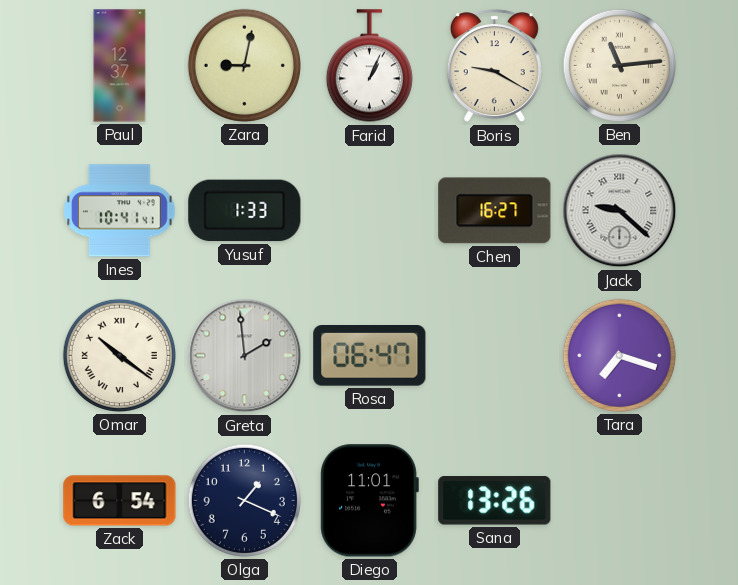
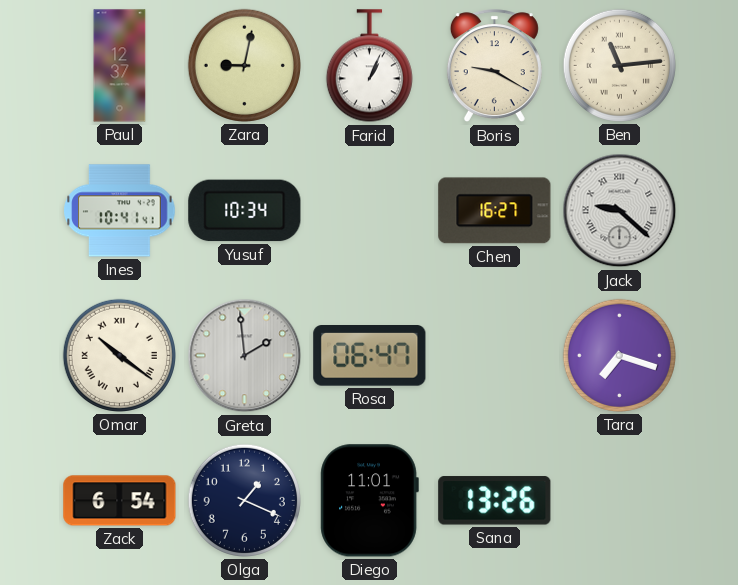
Yusuf: 1:33 -> 10:34
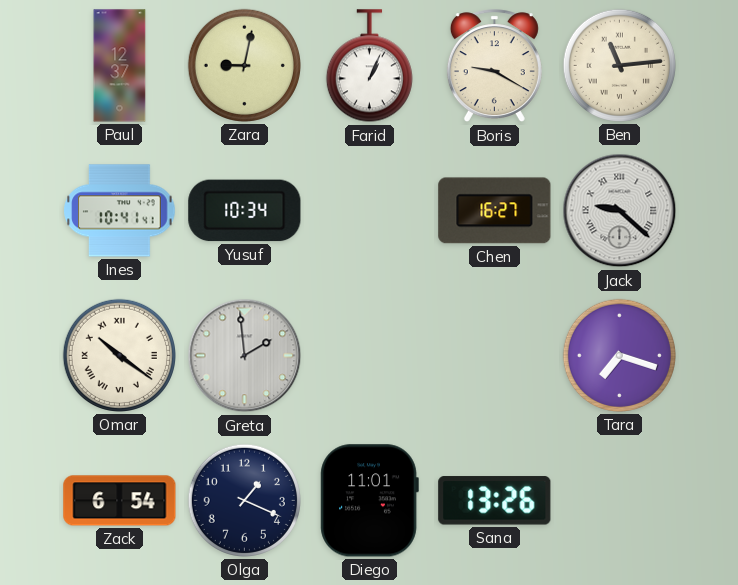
Rosa: 06:47 -> none
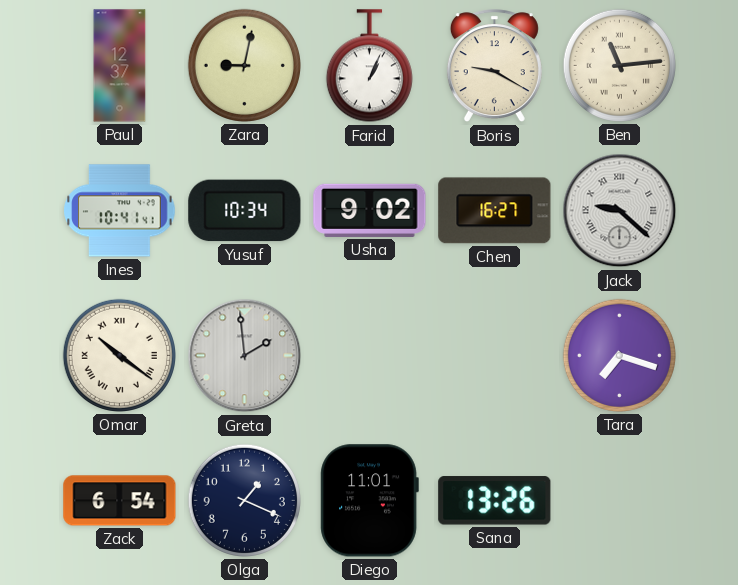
Usha: none -> 9:02
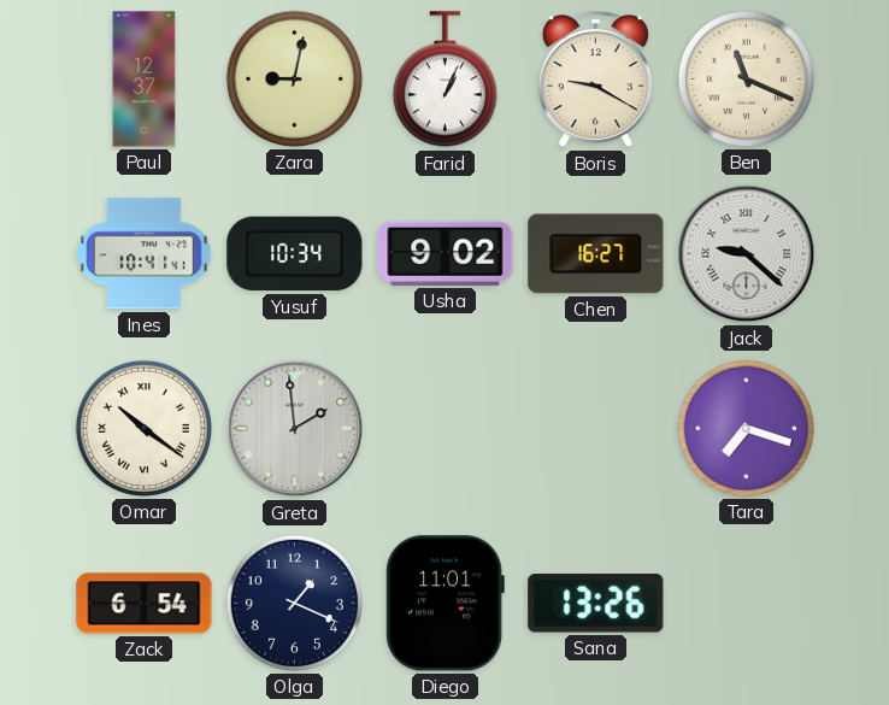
Ben: 11:14 -> 11:19
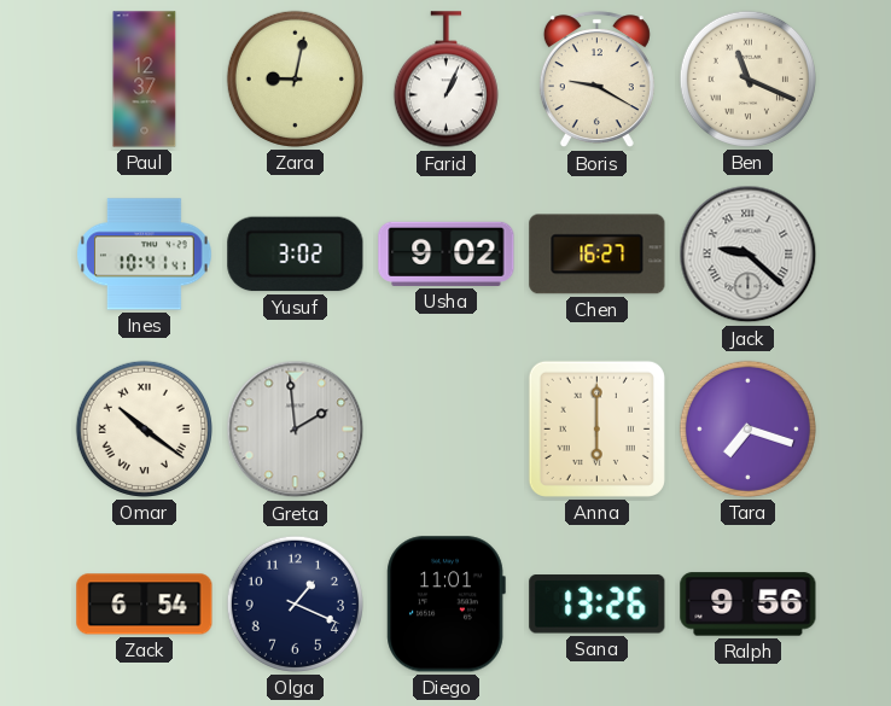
Yusuf: 10:34 -> 3:02
Anna: none -> 6:00
Ralph: none -> 9:56
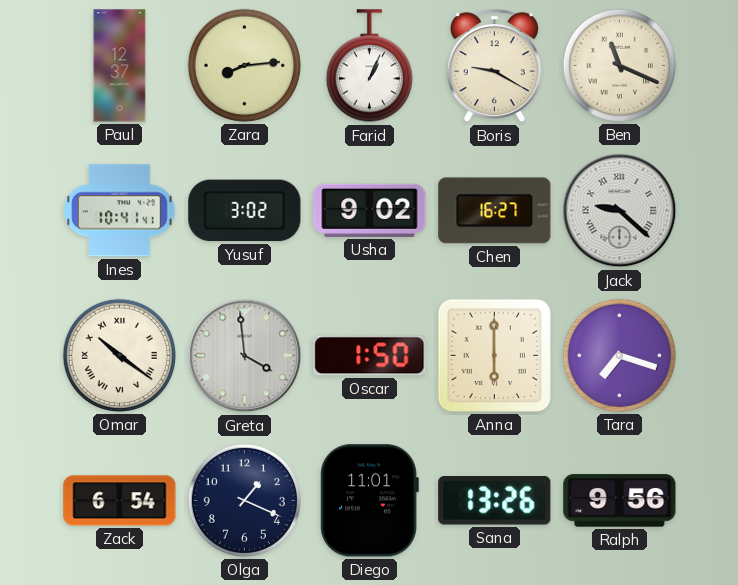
Zara: 9:02 -> 8:14
Greta: 1:59 -> 3:59
Oscar: none -> 1:50
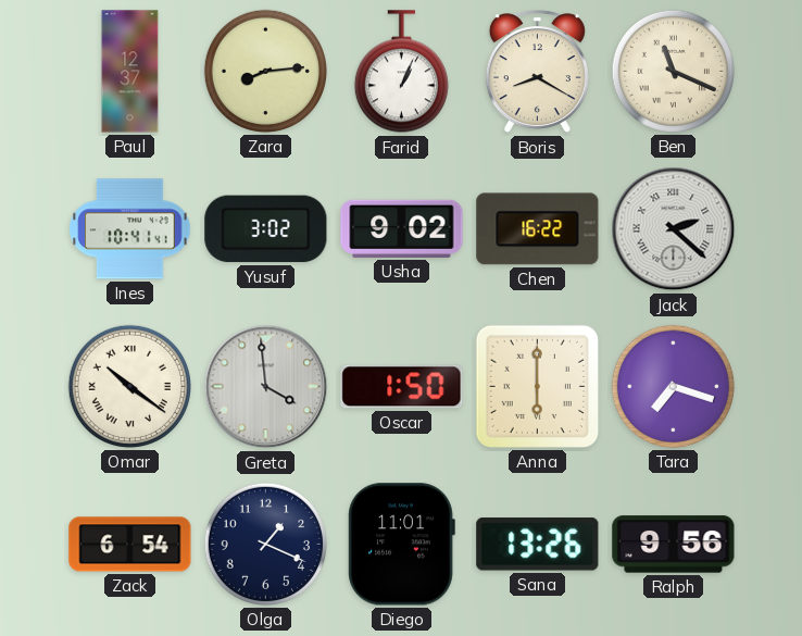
Boris: 9:20 -> 8:20
Chen: 16:27 -> 16:22
Jack: 9:22 -> 2:22
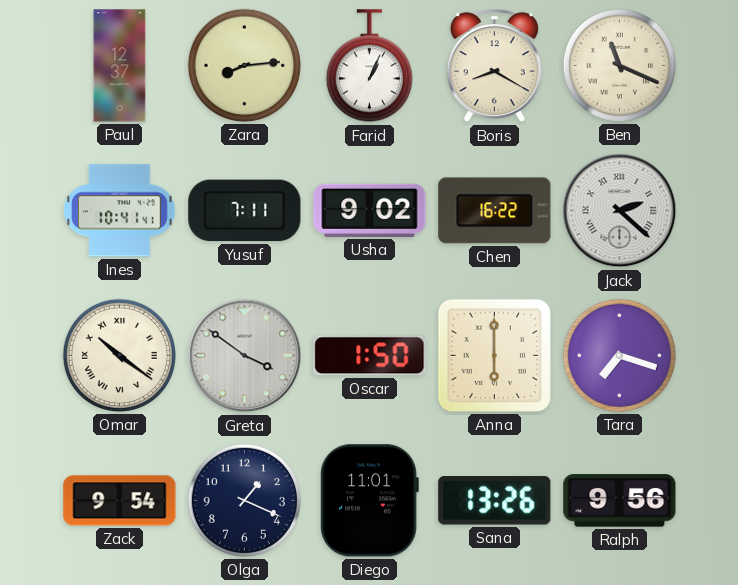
Yusuf: 3:02 -> 7:11
Greta: 3:59 -> 3:51
Zack: 6:54 -> 9:54
